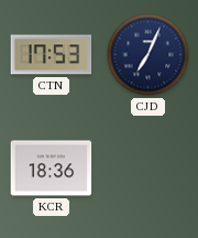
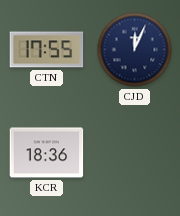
CTN: 17:53 -> 17:55
CJD: 7:04 -> 12:04
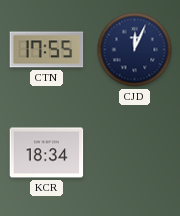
KCR: 18:36 -> 18:34
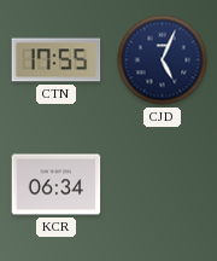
CJD: 12:04 -> 5:04
KCR: 18:34 -> 06:34
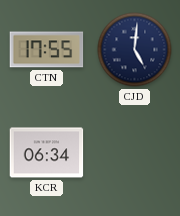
CJD: 5:04 -> 5:01
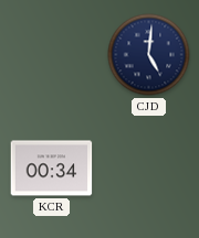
CTN: 17:55 -> none
KCR: 06:34 -> 00:34
